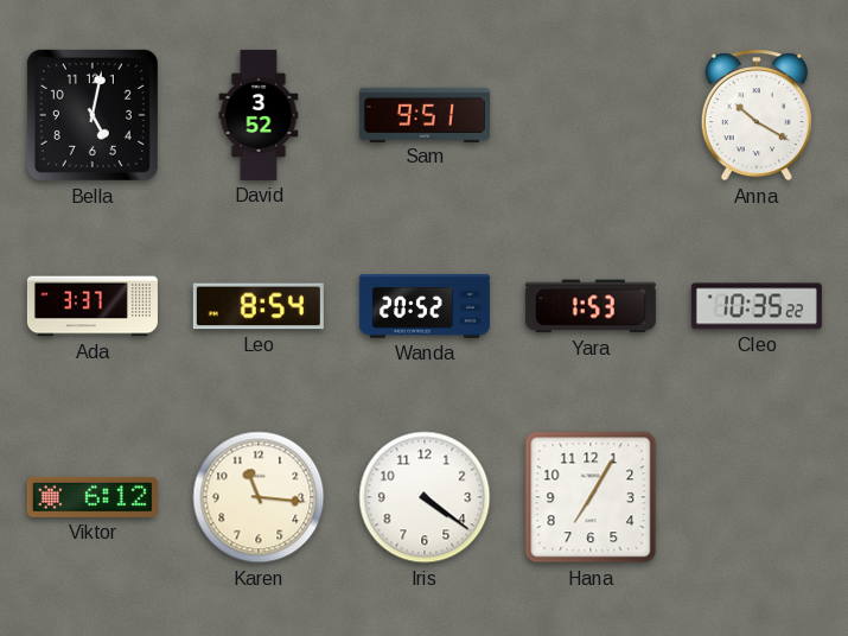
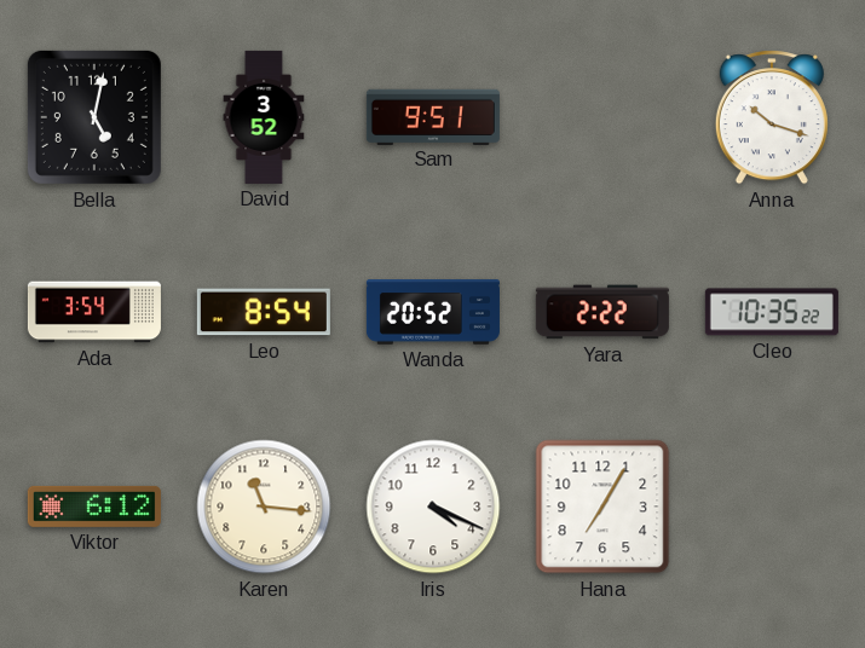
Anna: 10:20 -> 10:18
Ada: 3:37 -> 3:54
Yara: 1:53 -> 2:22
Iris: 4:21 -> 4:19
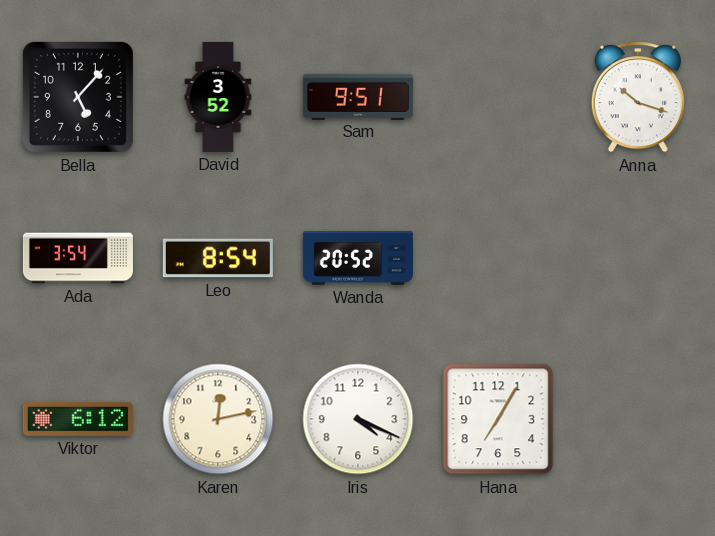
Bella: 5:02 -> 5:07
Yara: 2:22 -> none
Cleo: 10:35 -> none
Karen: 11:16 -> 12:13
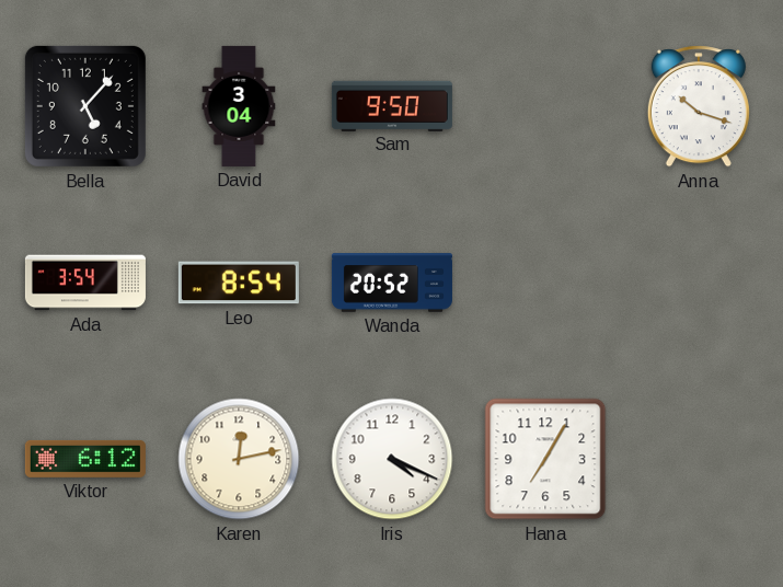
David: 3:52 -> 3:04
Sam: 9:51 -> 9:50
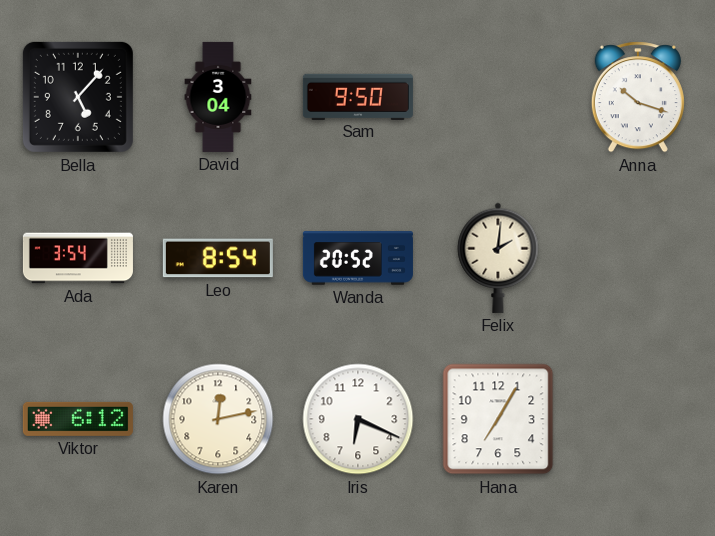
Felix: none -> 2:01
Iris: 4:19 -> 6:19
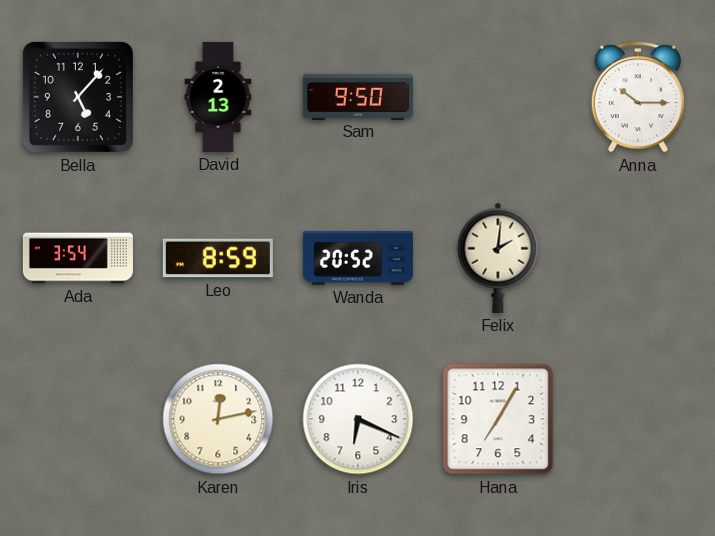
David: 3:04 -> 2:13
Anna: 10:18 -> 10:15
Leo: 8:54 -> 8:59
Viktor: 6:12 -> none
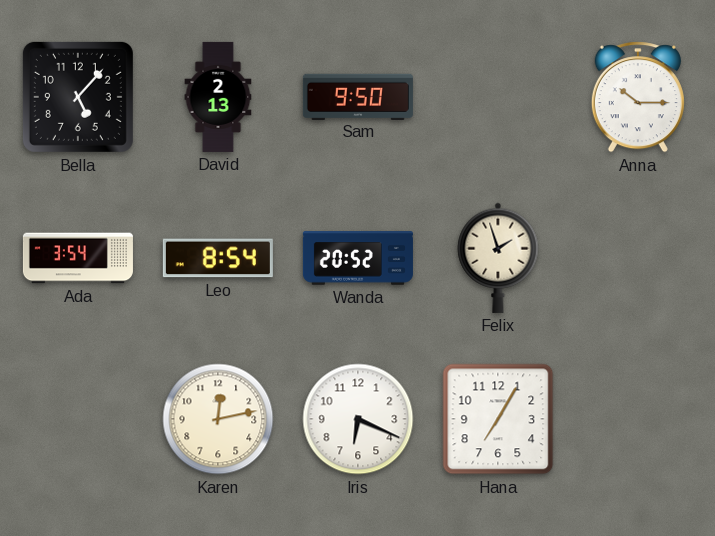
Leo: 8:59 -> 8:54
Felix: 2:01 -> 1:57
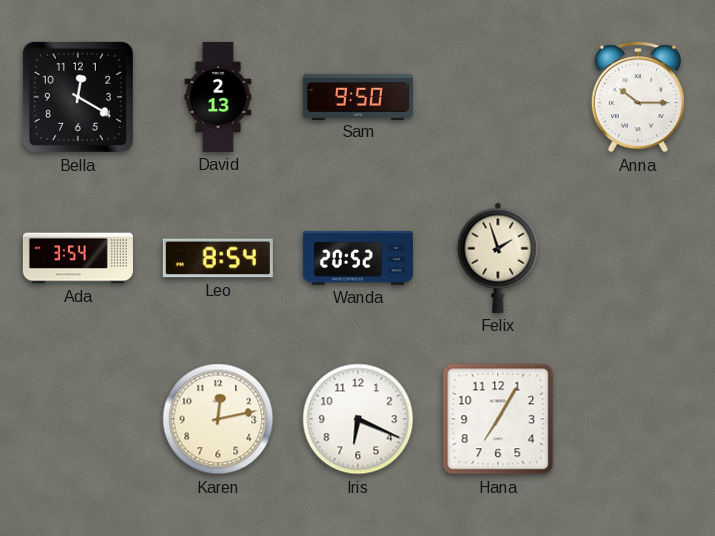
Bella: 5:07 -> 12:20
